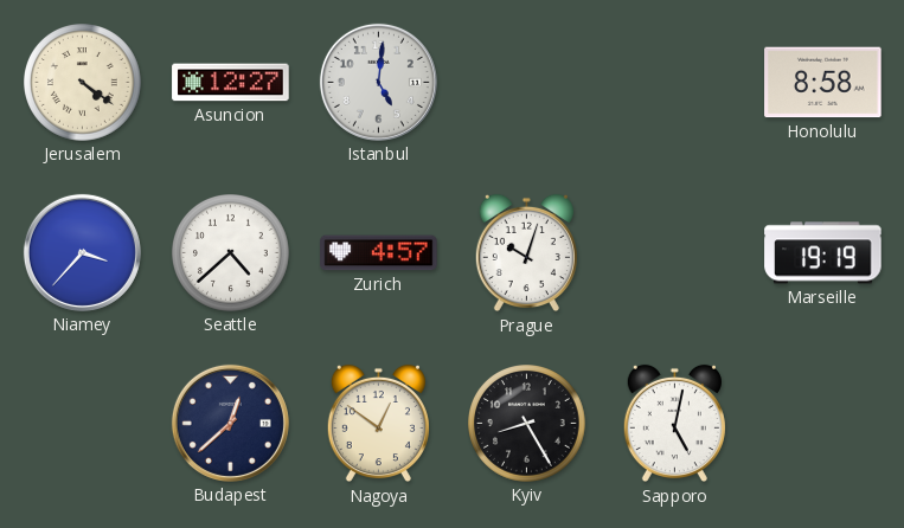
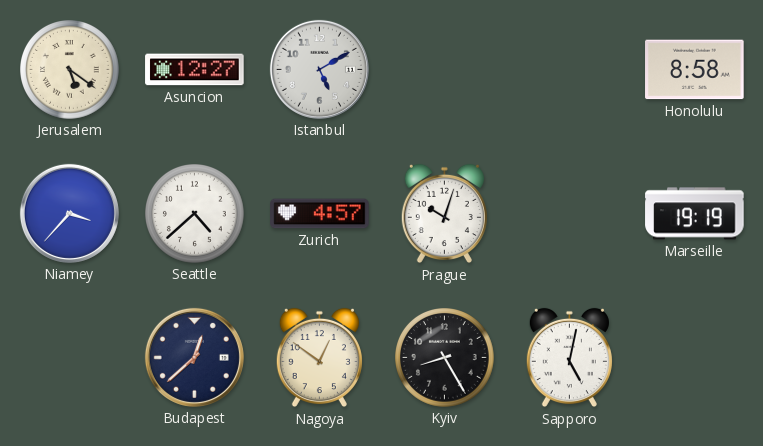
Jerusalem: 4:21 -> 5:21
Istanbul: 5:01 -> 5:10
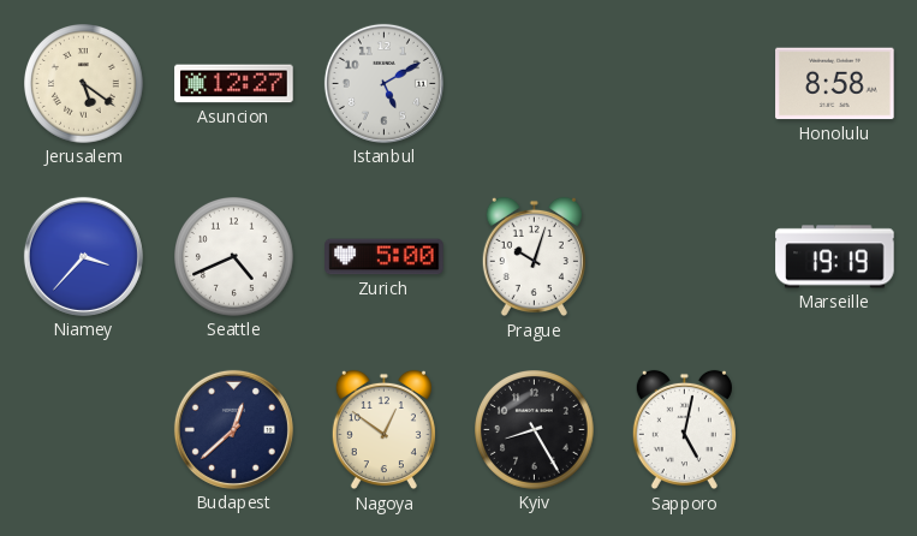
Seattle: 4:38 -> 4:41
Zurich: 4:57 -> 5:00
